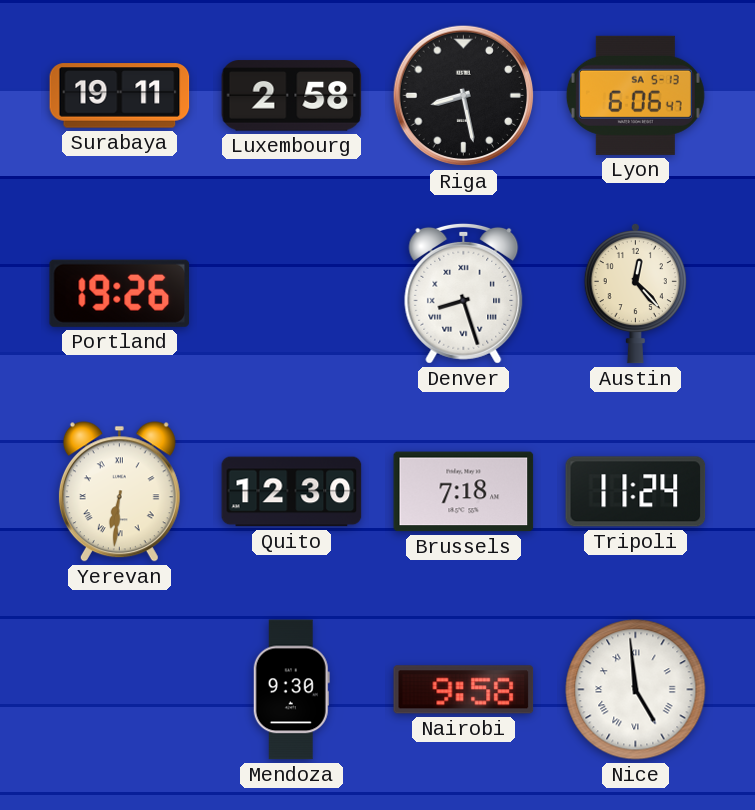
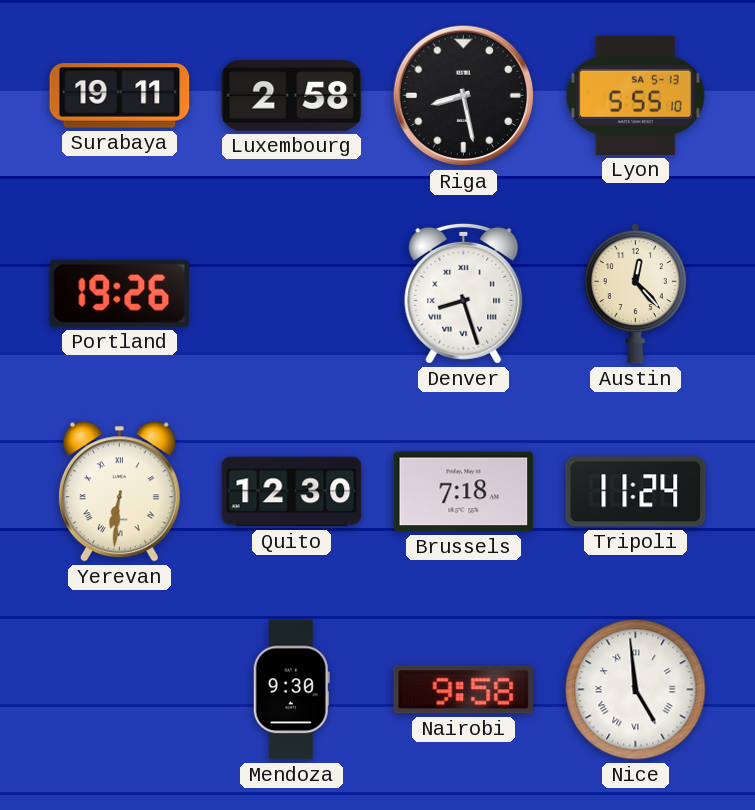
Lyon: 6:06 -> 5:55
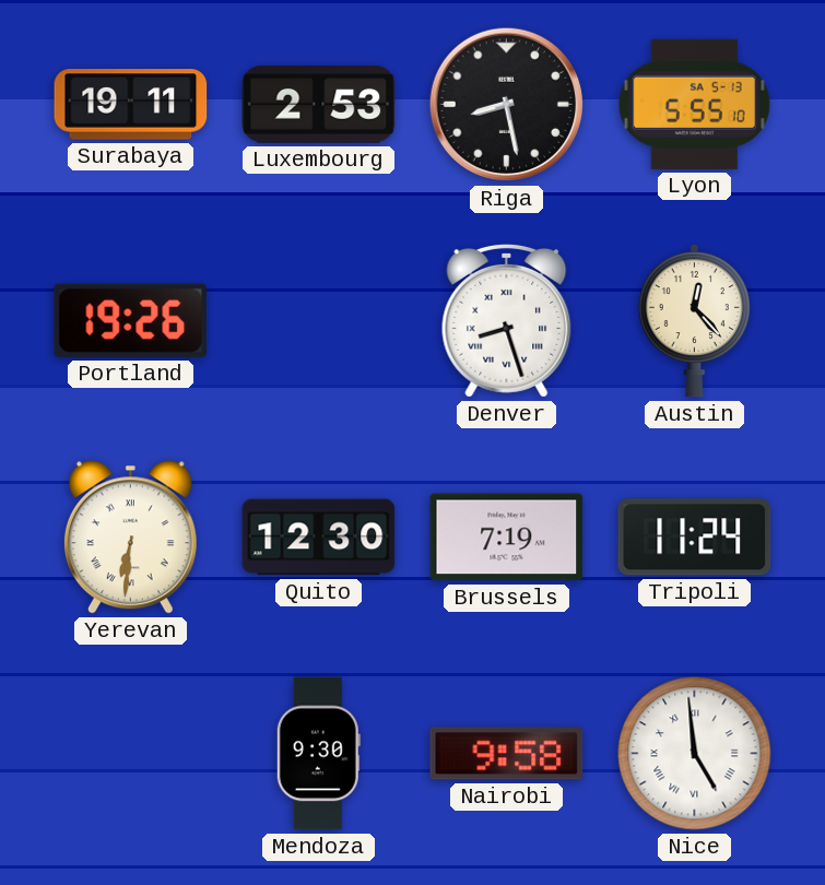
Luxembourg: 2:58 -> 2:53
Brussels: 7:18 -> 7:19
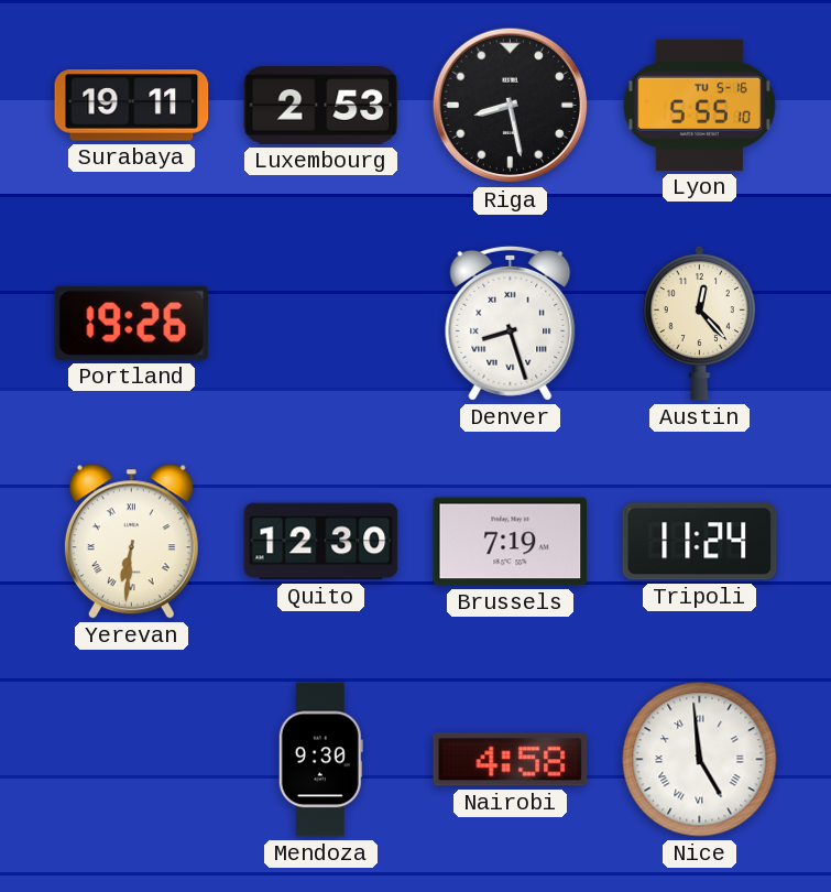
Lyon date: SA 5-13 -> TU 5-16
Nairobi: 9:58 -> 4:58
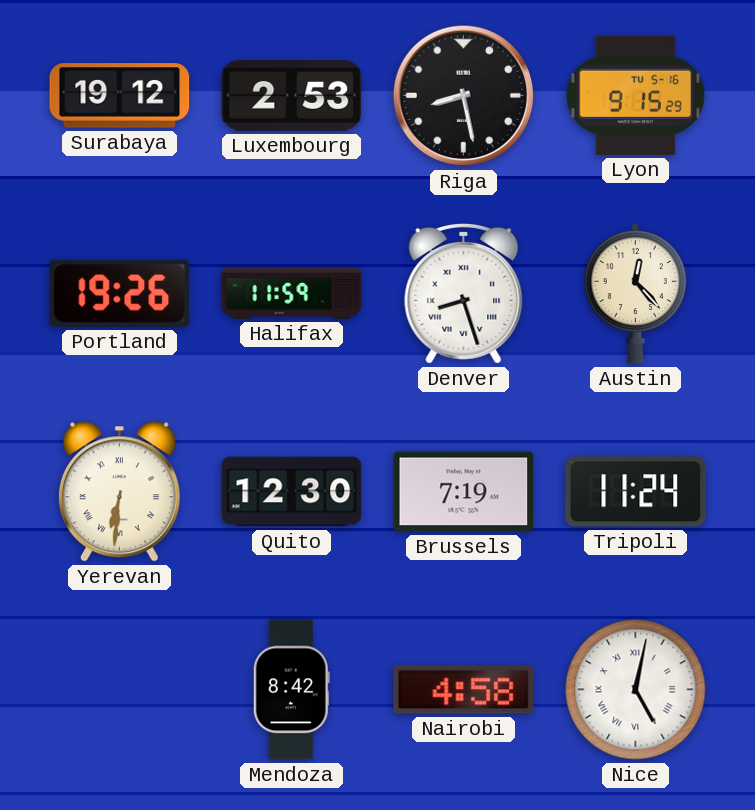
Surabaya: 19:11 -> 19:12
Lyon: 5:55 -> 9:15
Halifax: none -> 11:59
Mendoza: 9:30 -> 8:42
Nice: 4:59 -> 5:02
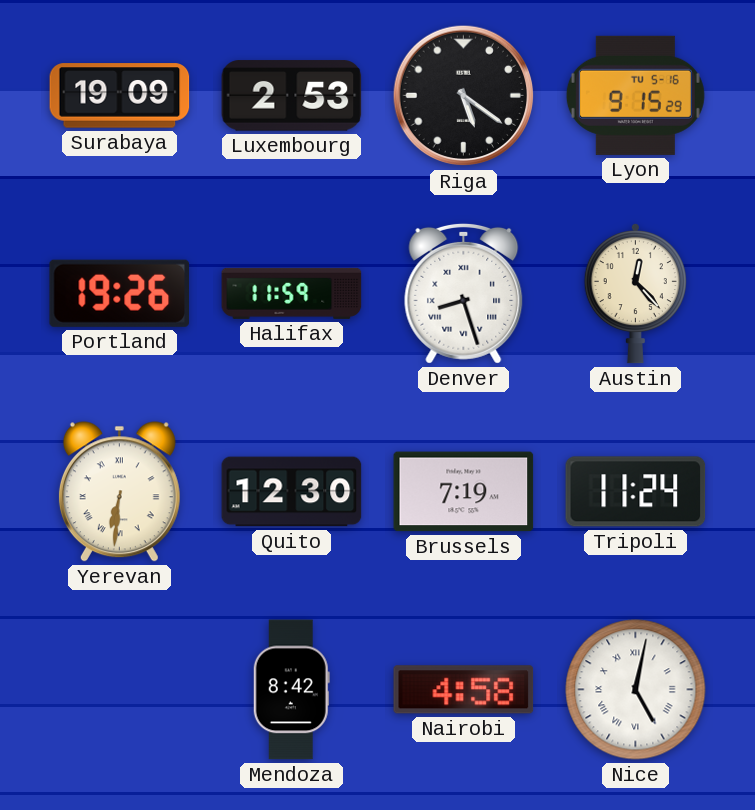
Surabaya: 19:12 -> 19:09
Riga: 8:28 -> 5:21
